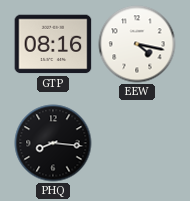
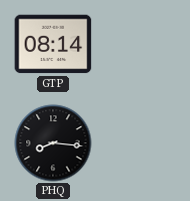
GTP: 08:16 -> 08:14
EEW: 4:17 -> none
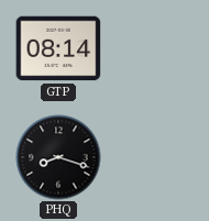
PHQ: 8:16 -> 8:18
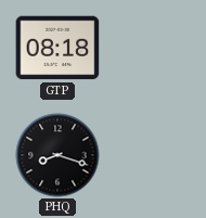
GTP: 08:14 -> 08:18
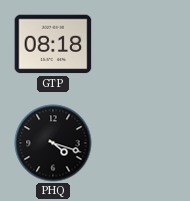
PHQ: 8:18 -> 4:18
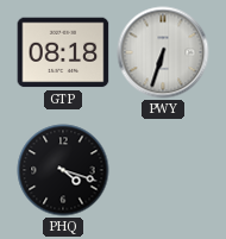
PWY: none -> 6:33
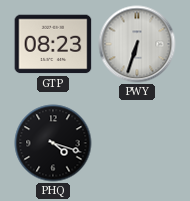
GTP: 08:18 -> 08:23
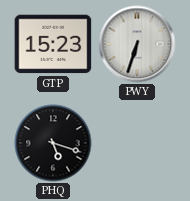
GTP: 08:23 -> 15:23
PHQ: 4:18 -> 5:18
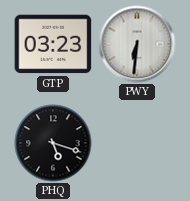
GTP: 15:23 -> 03:23
PWY: 6:33 -> 6:31
